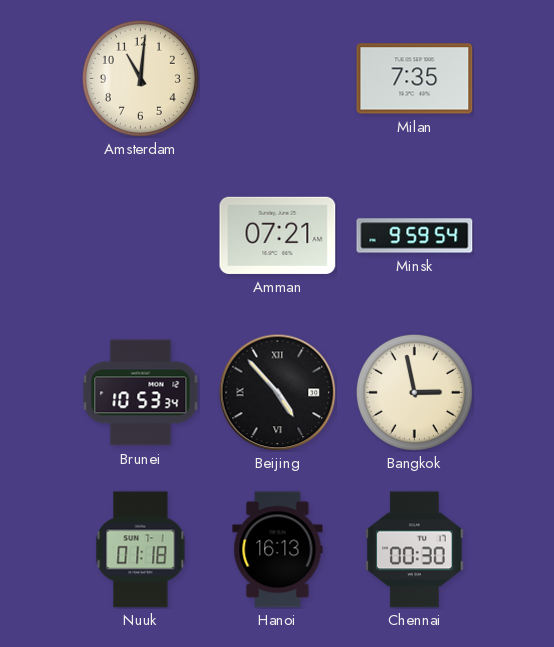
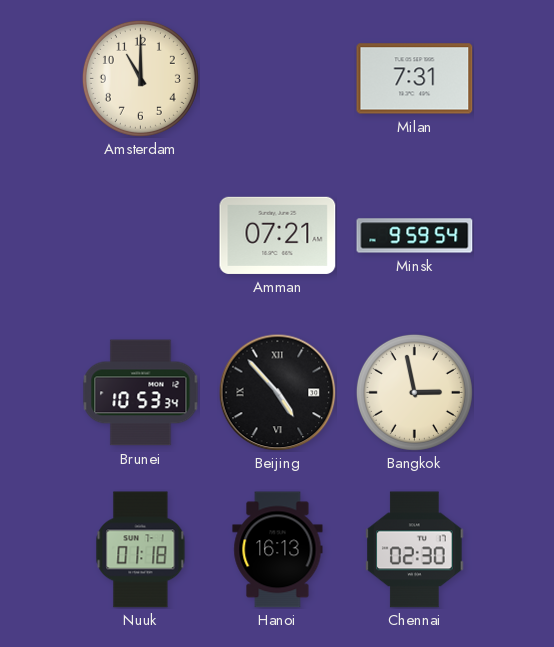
Amsterdam: 11:01 -> 11:00
Milan: 7:35 -> 7:31
Chennai: 00:30 -> 02:30
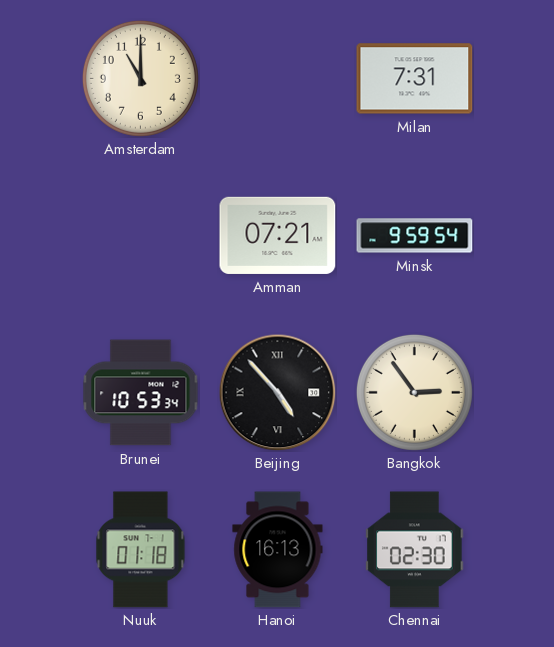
Bangkok: 2:58 -> 2:54
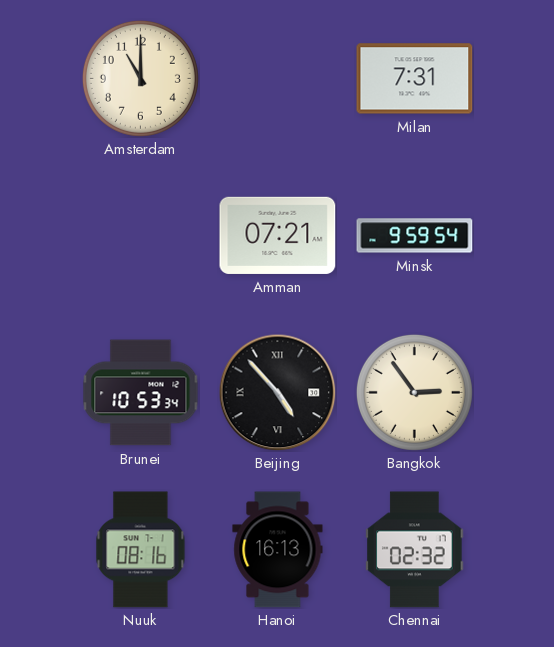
Nuuk: 01:18 -> 08:16
Chennai: 02:30 -> 02:32
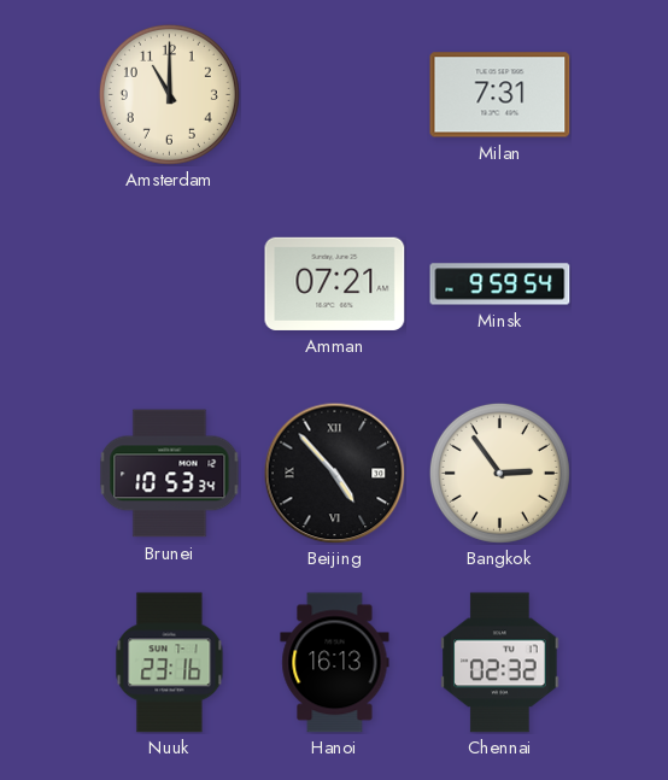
Nuuk: 08:16 -> 23:16
